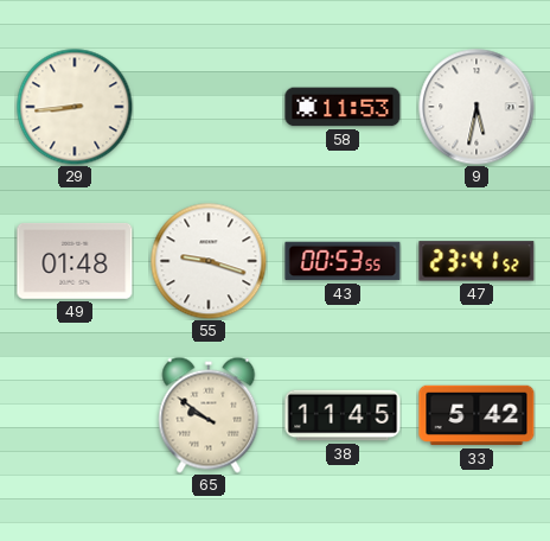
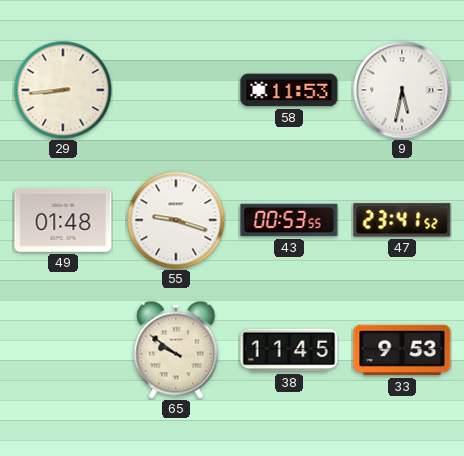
33: 5:42 -> 9:53
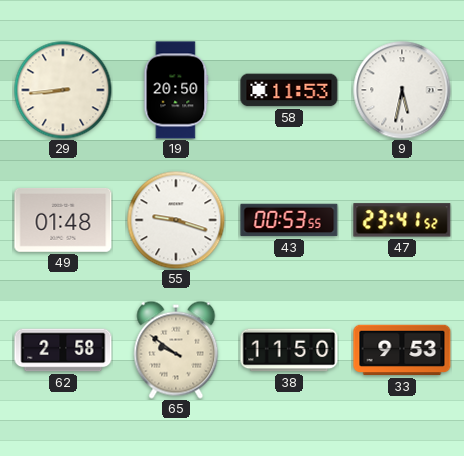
19: none -> 20:50
62: none -> 2:58
38: 11:45 -> 11:50
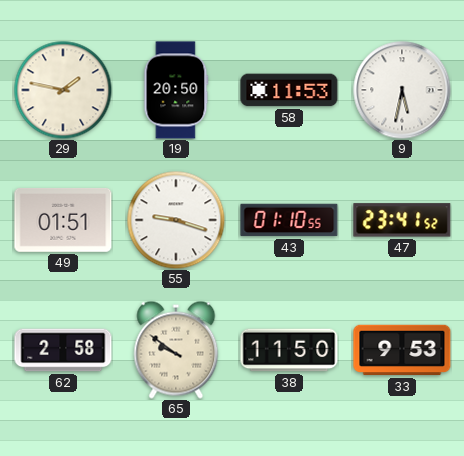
29: 8:44 -> 1:47
49: 01:48 -> 01:51
43: 00:53 -> 01:10
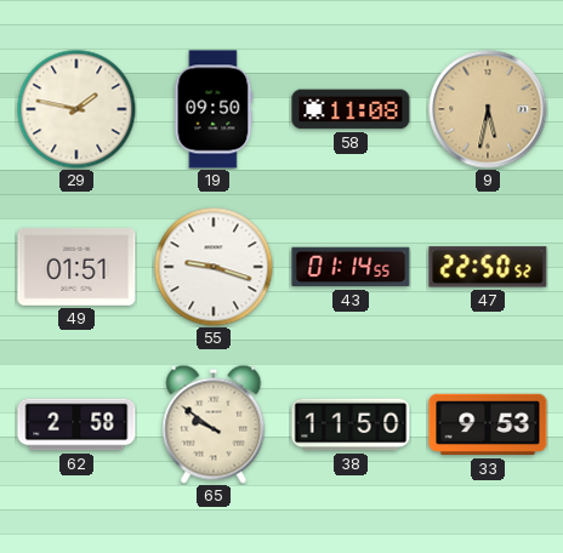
19: 20:50 -> 09:50
58: 11:53 -> 11:08
9 dial: white -> champagne
43: 01:10 -> 01:14
47: 23:41 -> 22:50
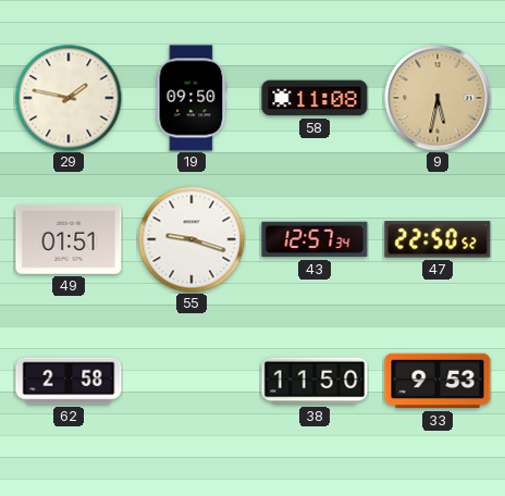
43: 01:14 -> 12:57
65: 9:51 -> none
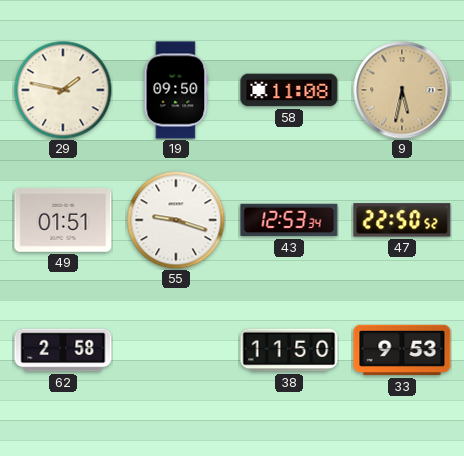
43: 12:57 -> 12:53
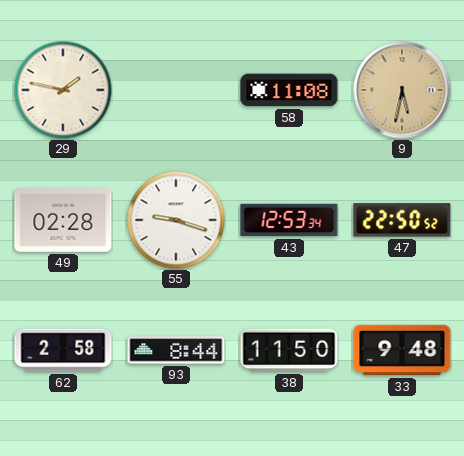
19: 09:50 -> none
49: 01:51 -> 02:28
93: none -> 8:44
33: 9:53 -> 9:48
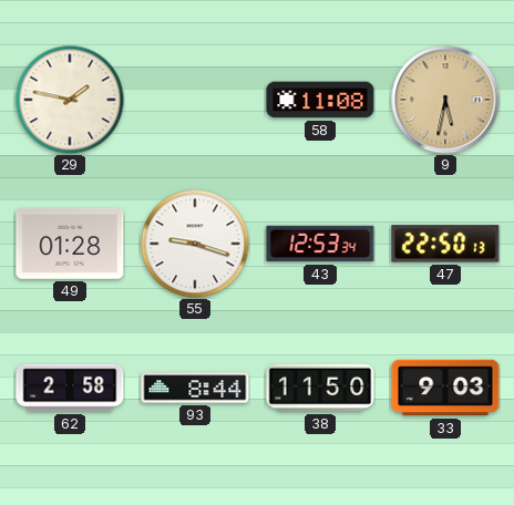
49: 02:28 -> 01:28
47: 22:50:52 -> 22:50:13
33: 9:48 -> 9:03
